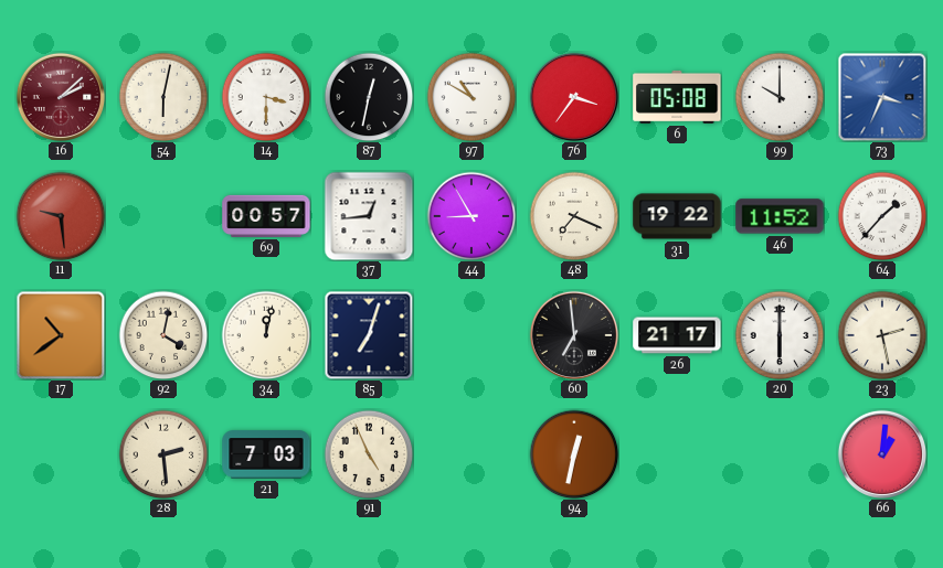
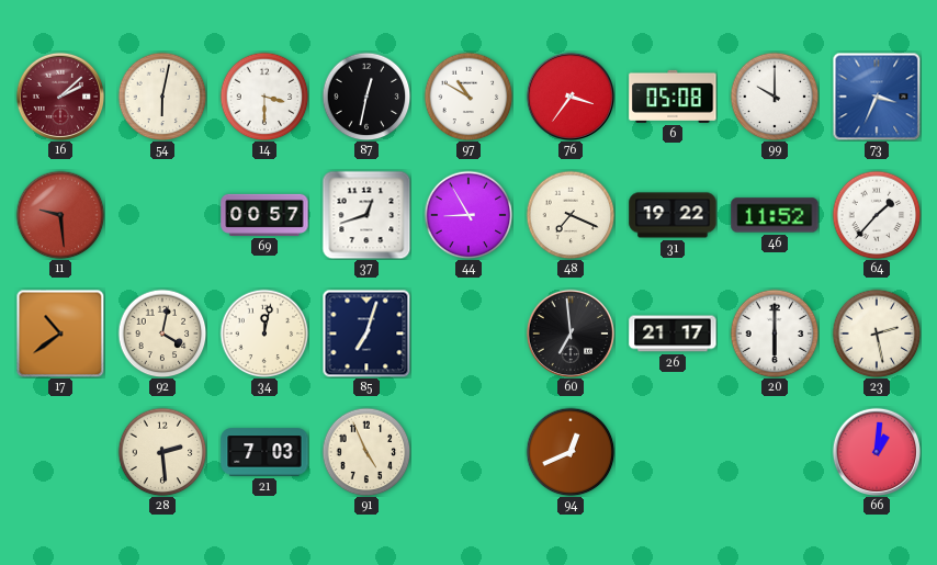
37: 12:44 -> 12:42
94: 12:32 -> 12:41
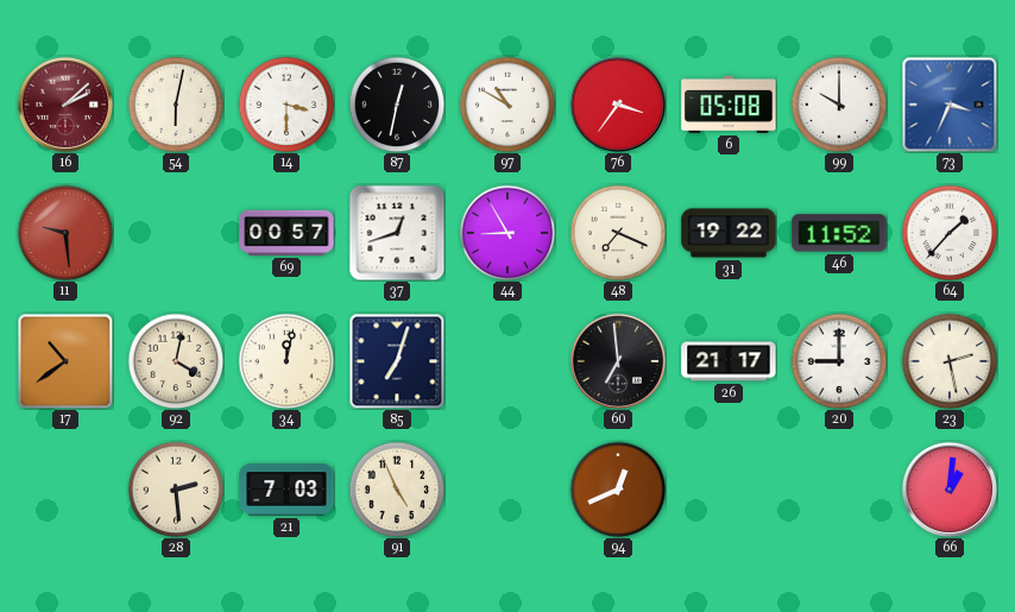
20: 6:00 -> 9:00
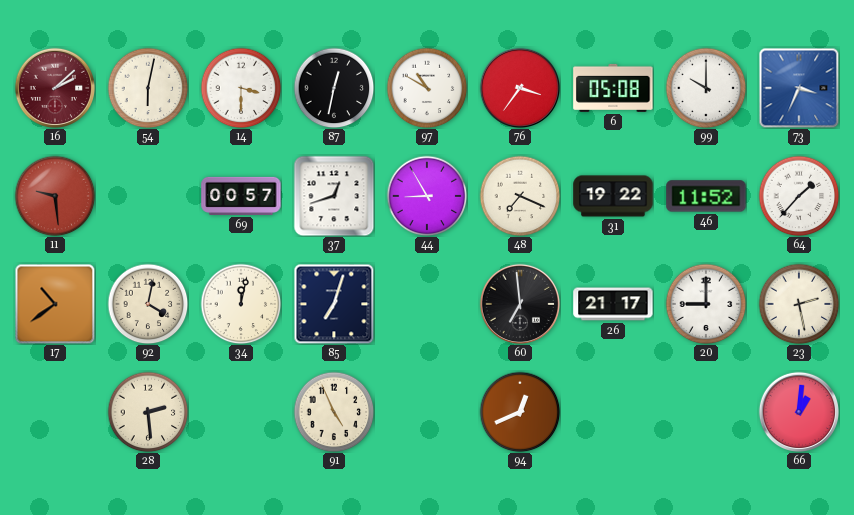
21: 7:03 -> none
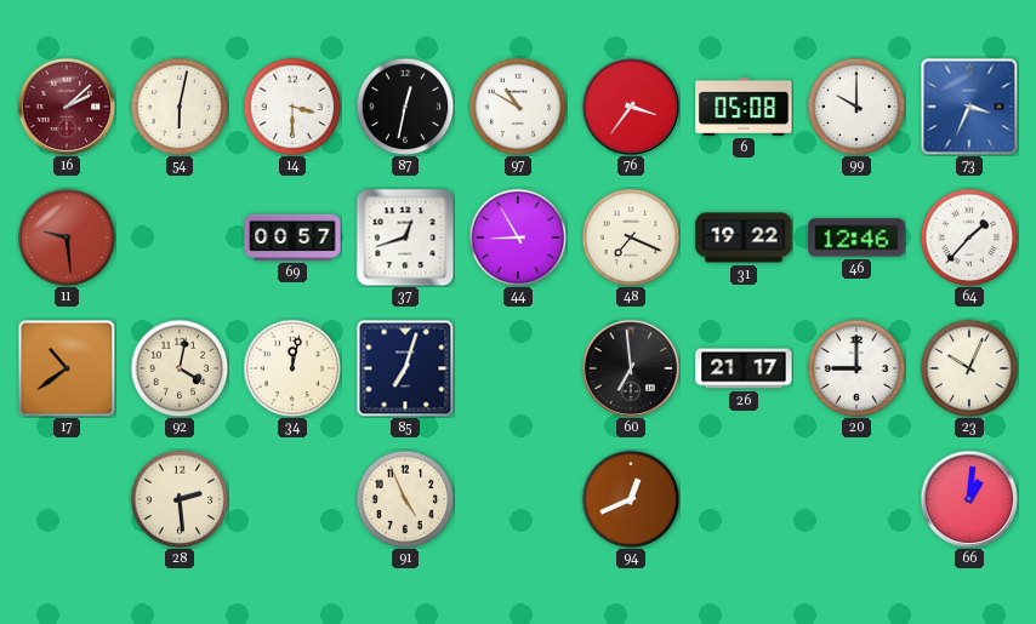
46: 11:52 -> 12:46
23: 2:28 -> 10:04
